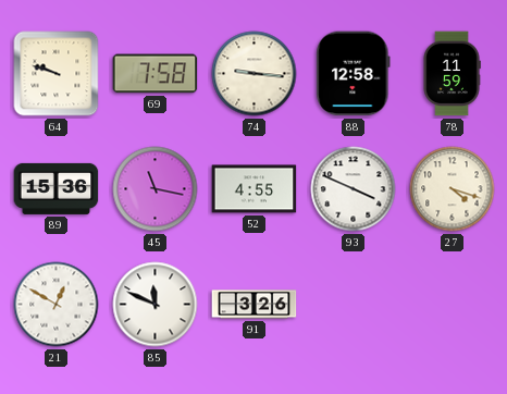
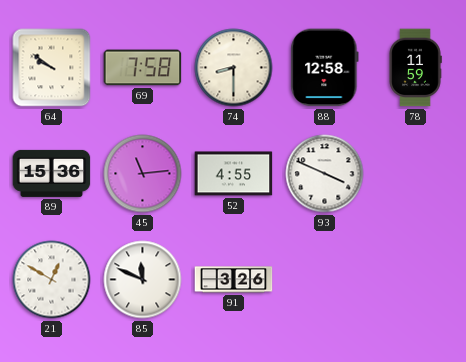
64: 9:48 -> 9:51
74: 9:16 -> 8:30
45: 11:17 -> 11:14
27: 4:18 -> none
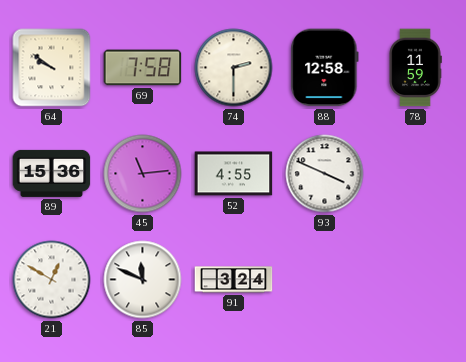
74: 8:30 -> 2:30
91: 3:26 -> 3:24
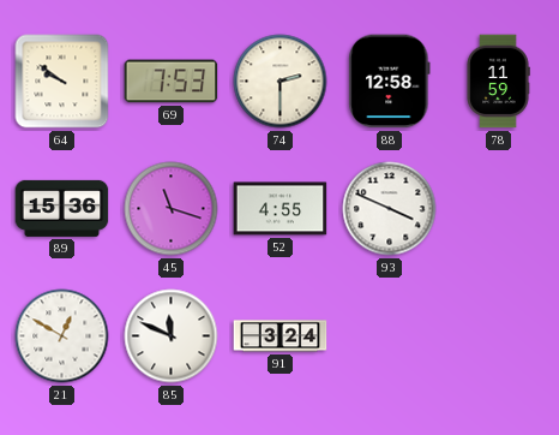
69: 7:58 -> 7:53
45: 11:14 -> 11:18
